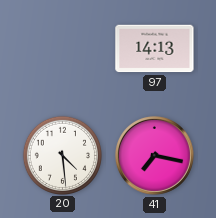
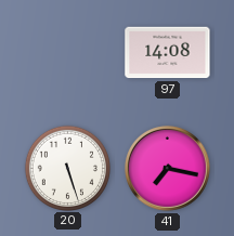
97: 14:13 -> 14:08
20: 4:29 -> 5:27
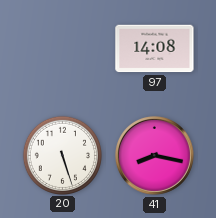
41: 7:17 -> 8:17
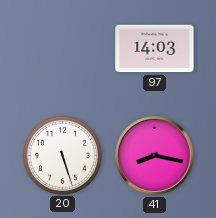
97: 14:08 -> 14:03
